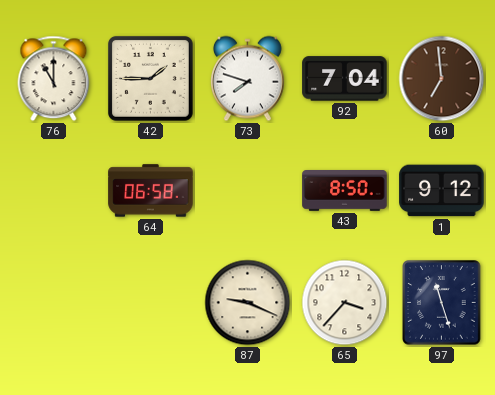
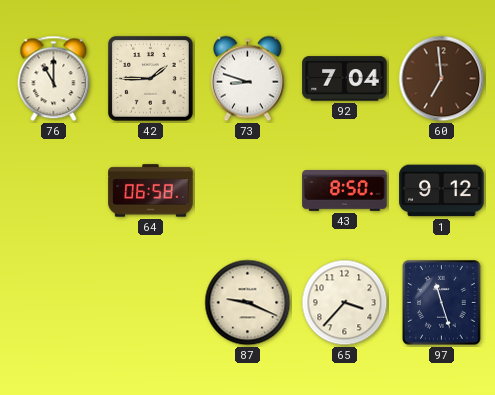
73: 7:48 -> 8:48
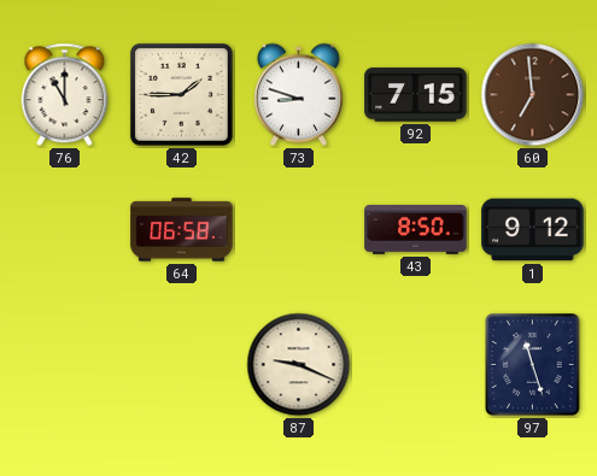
92: 7:04 -> 7:15
65: 3:37 -> none
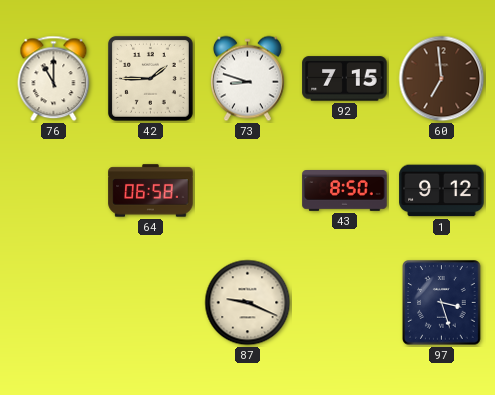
97: 11:27 -> 3:27
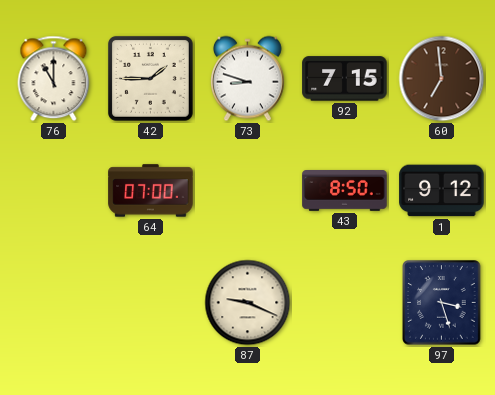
64: 06:58 -> 07:00
